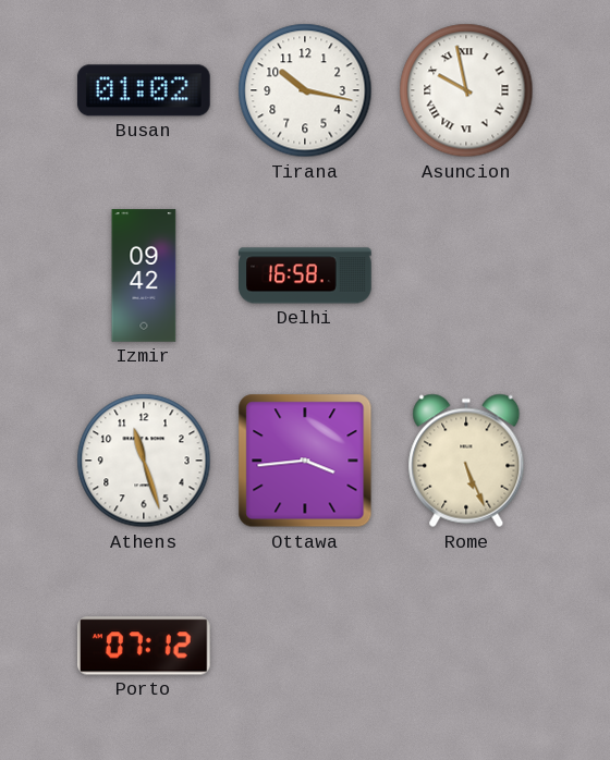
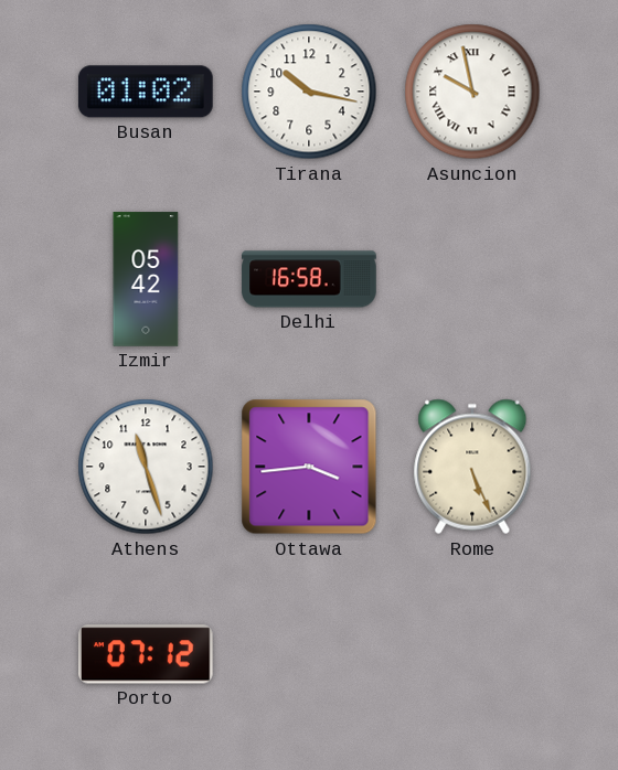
Izmir: 09:42 -> 05:42
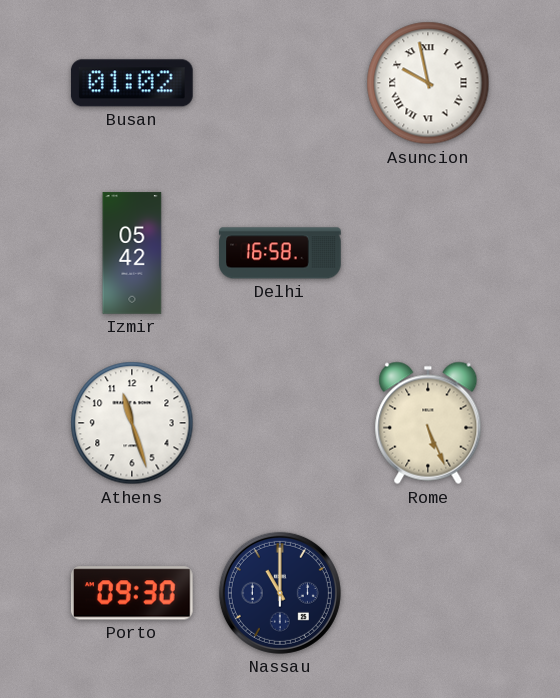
Tirana: 10:17 -> none
Ottawa: 3:44 -> none
Porto: 07:12 -> 09:30
Nassau: none -> 11:00
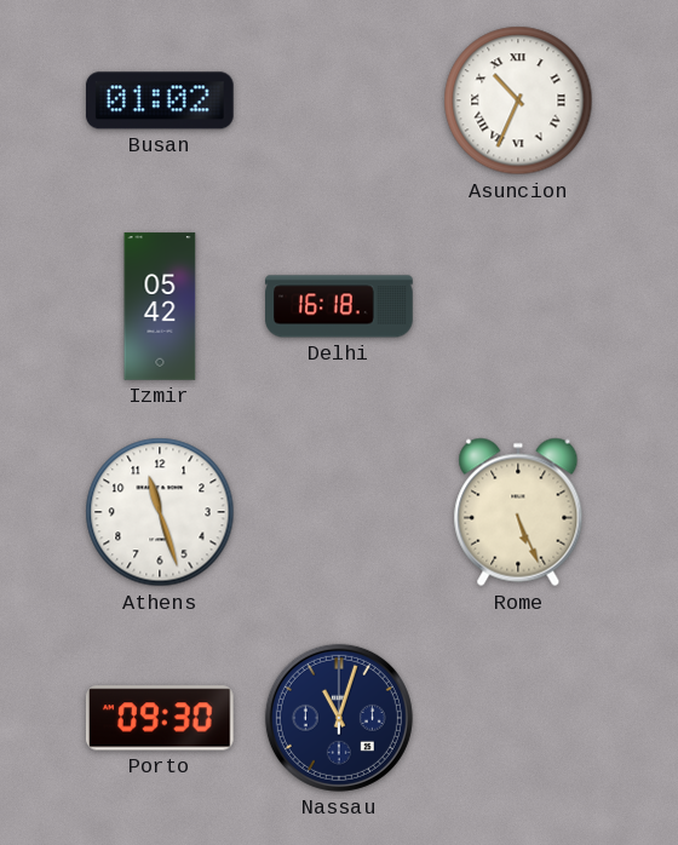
Asuncion: 9:58 -> 10:34
Delhi: 16:58 -> 16:18
Nassau: 11:00 -> 11:03
